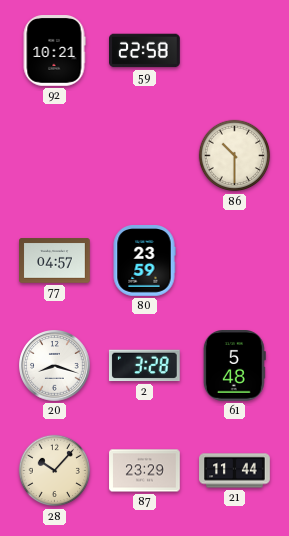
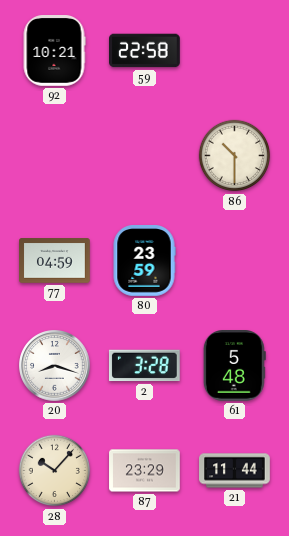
77: 04:57 -> 04:59
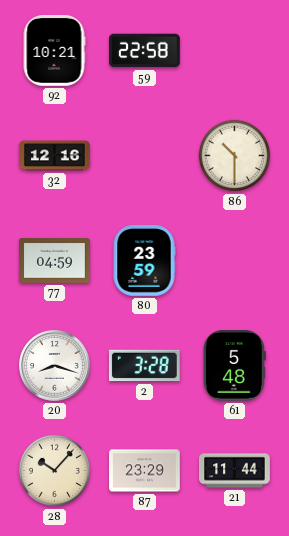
32: none -> 12:16
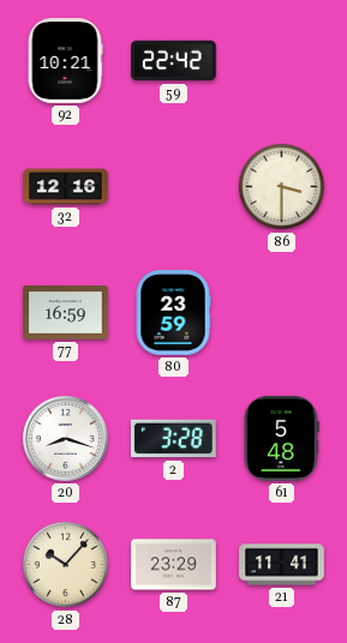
59: 22:58 -> 22:42
86: 10:30 -> 3:30
77: 04:59 -> 16:59
21: 11:44 -> 11:41
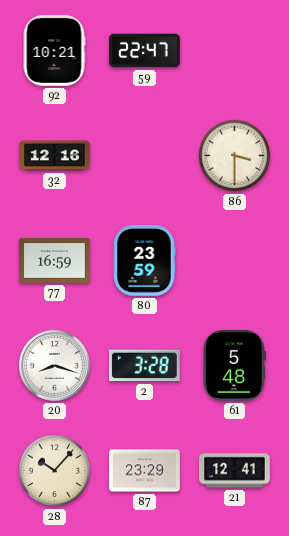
59: 22:42 -> 22:47
21: 11:41 -> 12:41
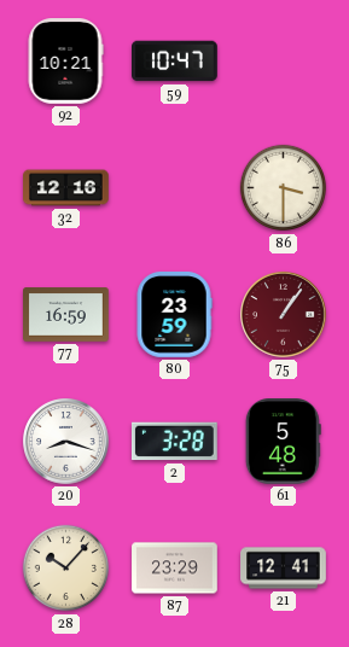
59: 22:47 -> 10:47
75: none -> 1:06
